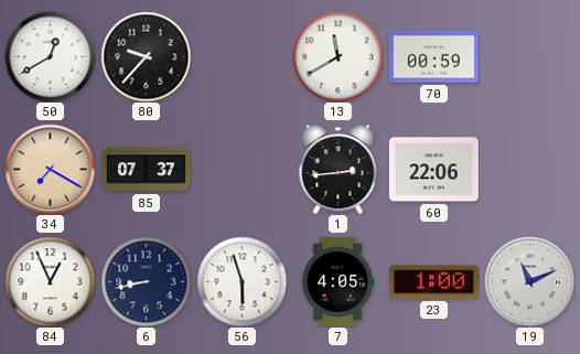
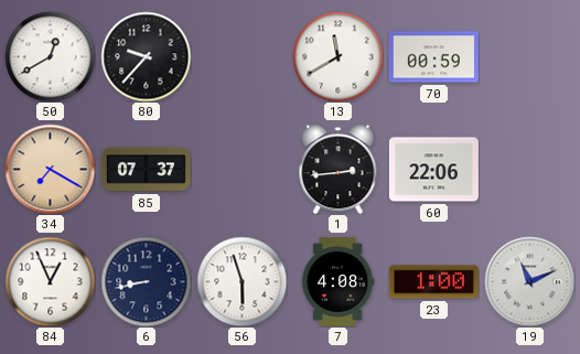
7: 4:05 -> 4:08
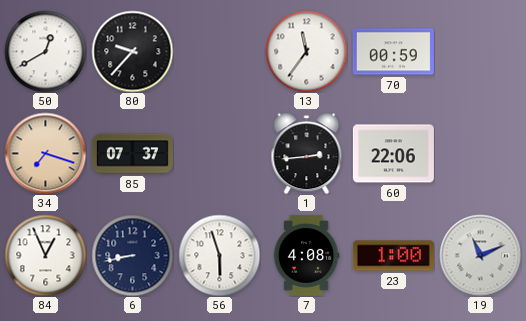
13: 11:40 -> 11:36
34: 7:20 -> 7:18
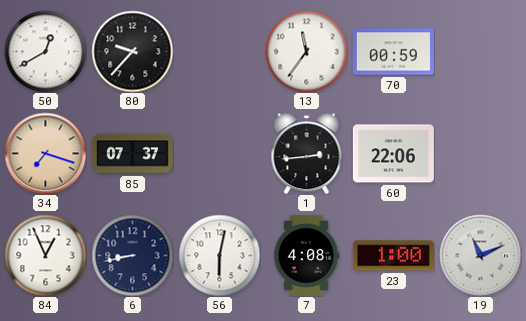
56: 5:57 -> 6:02
